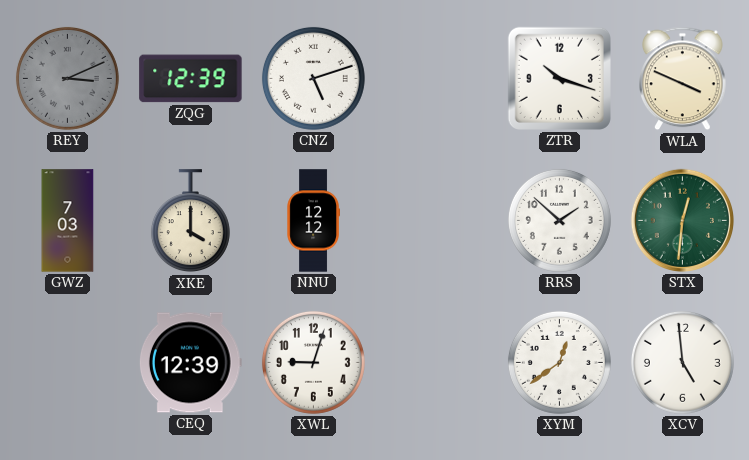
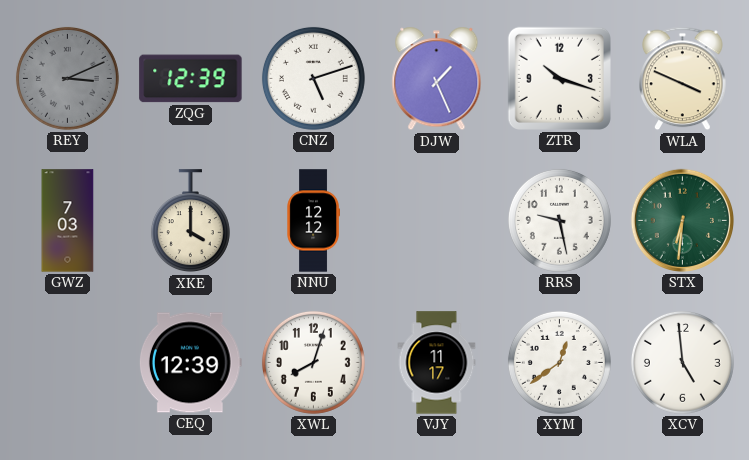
DJW: none -> 1:26
RRS: 1:52 -> 9:28
STX: 12:31 -> 6:31
XWL: 9:03 -> 8:03
VJY: none -> 11:17
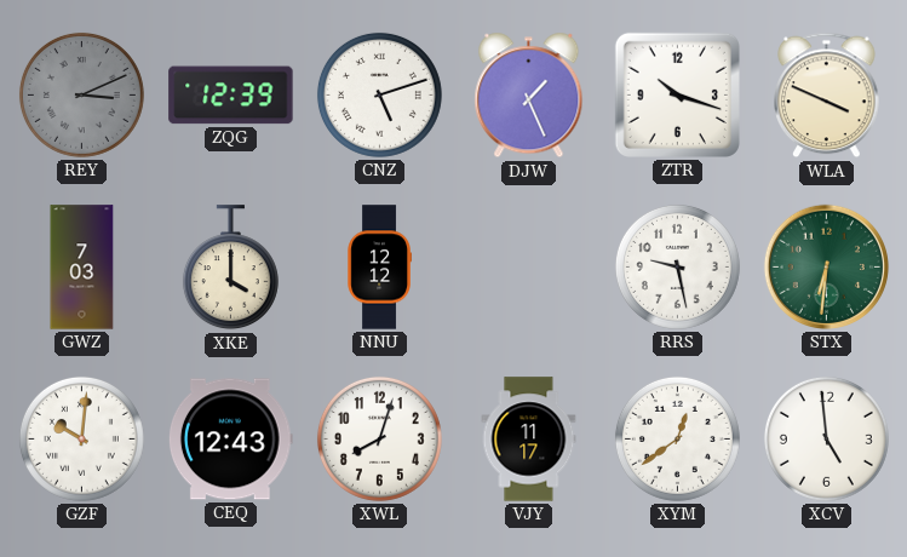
GZF: none -> 10:01
CEQ: 12:39 -> 12:43
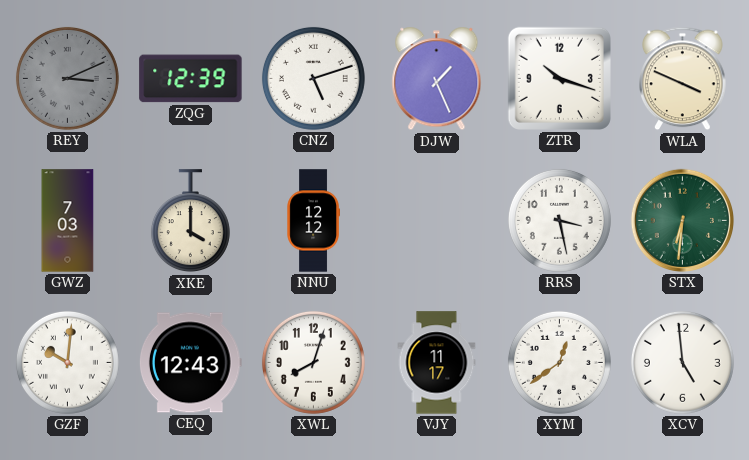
RRS: 9:28 -> 3:28
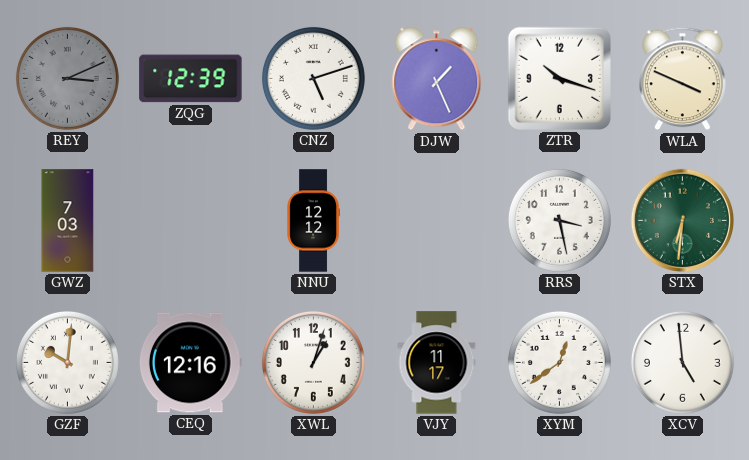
XKE: 4:00 -> none
CEQ: 12:43 -> 12:16
XWL: 8:03 -> 1:03
